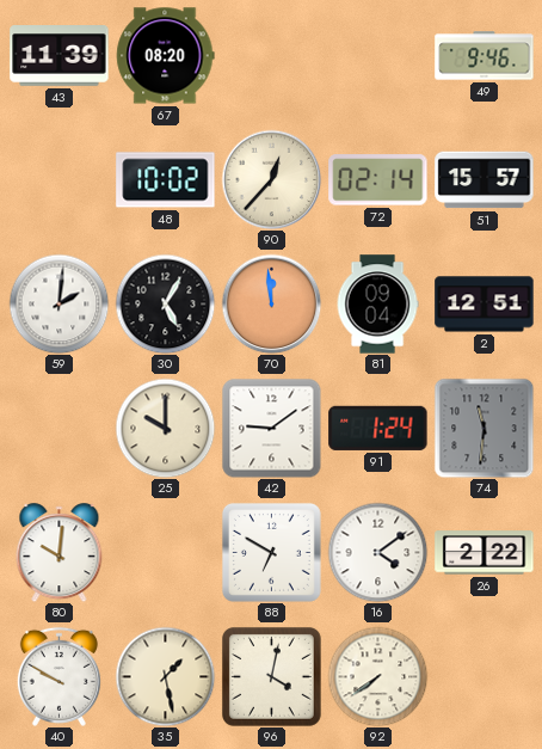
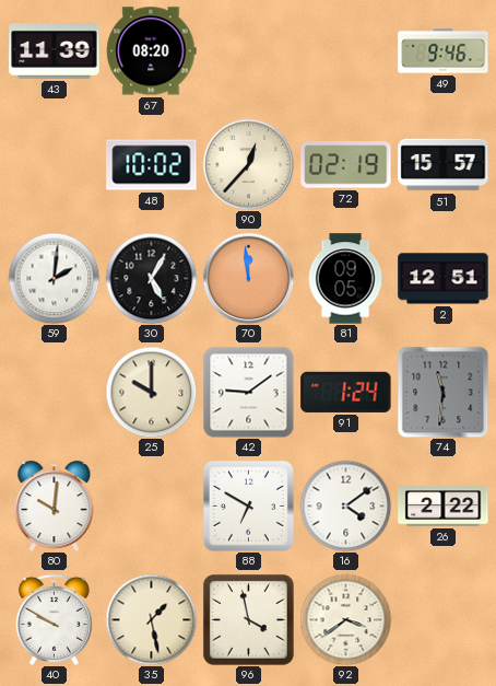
72: 02:14 -> 02:19
81: 09:04 -> 09:05
96: 4:02 -> 3:58
92: 7:39 -> 3:39
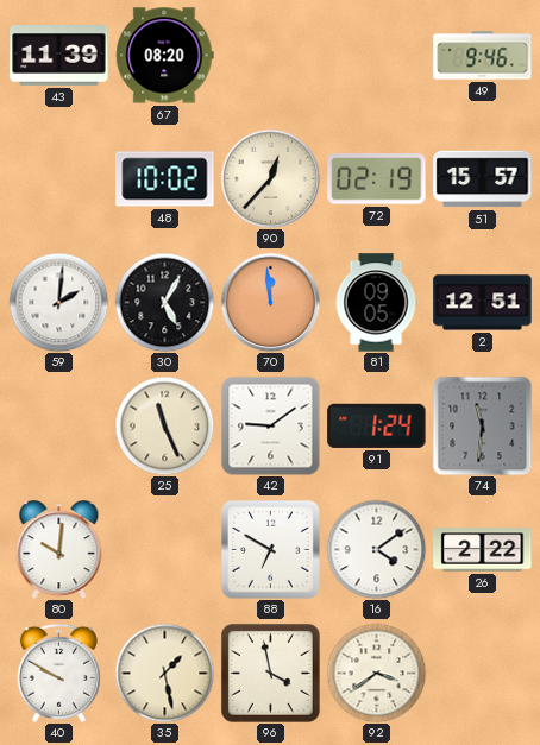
25: 10:00 -> 11:26
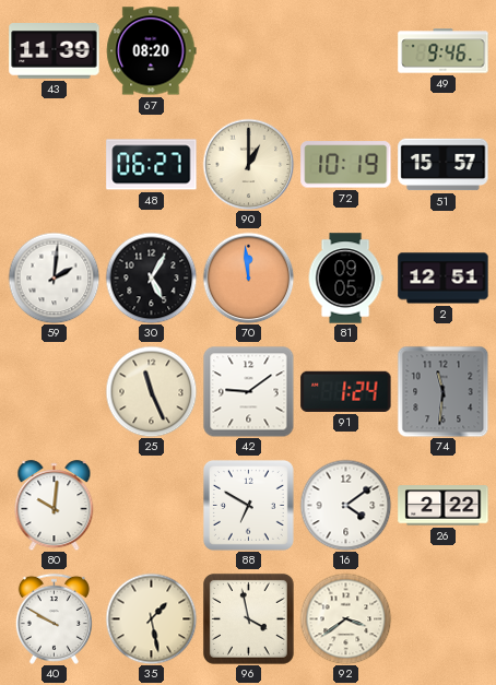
48: 10:02 -> 06:27
90: 12:37 -> 1:00
72: 02:19 -> 10:19
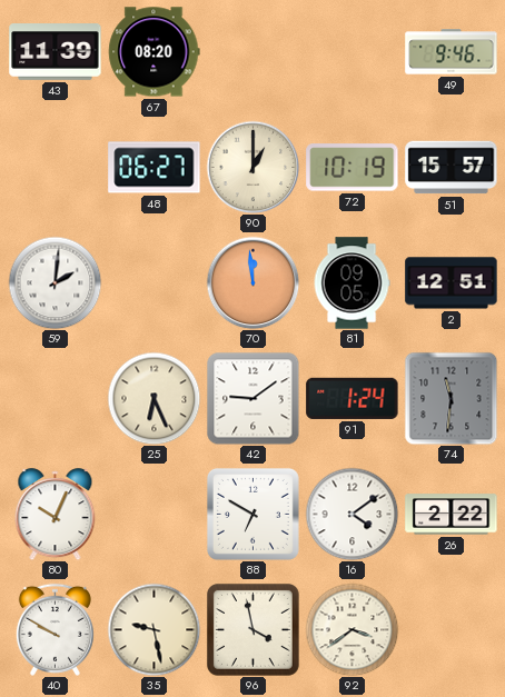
30: 5:05 -> none
25: 11:26 -> 6:26
80: 10:01 -> 10:04
35: 1:28 -> 9:28
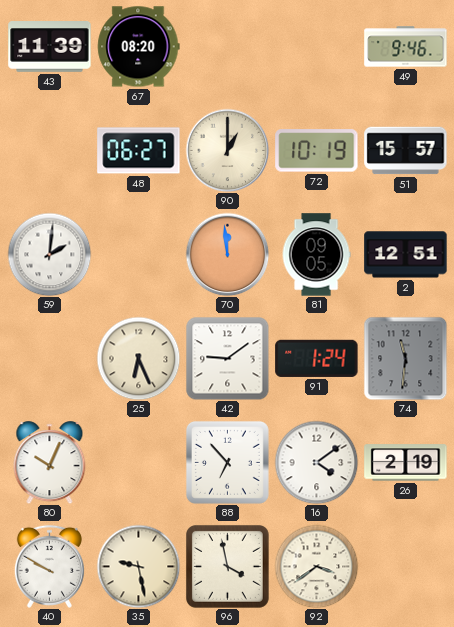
88: 6:50 -> 6:53
26: 2:22 -> 2:19
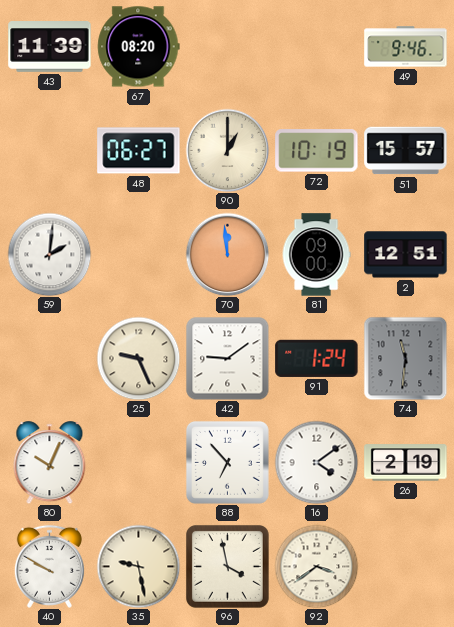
81: 09:05 -> 09:00
25: 6:26 -> 9:26
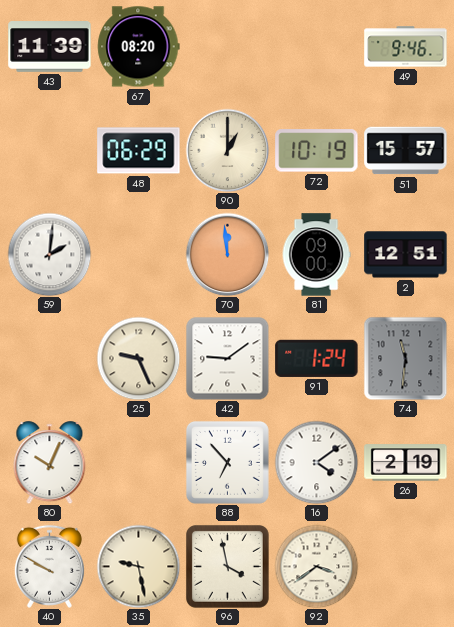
48: 06:27 -> 06:29
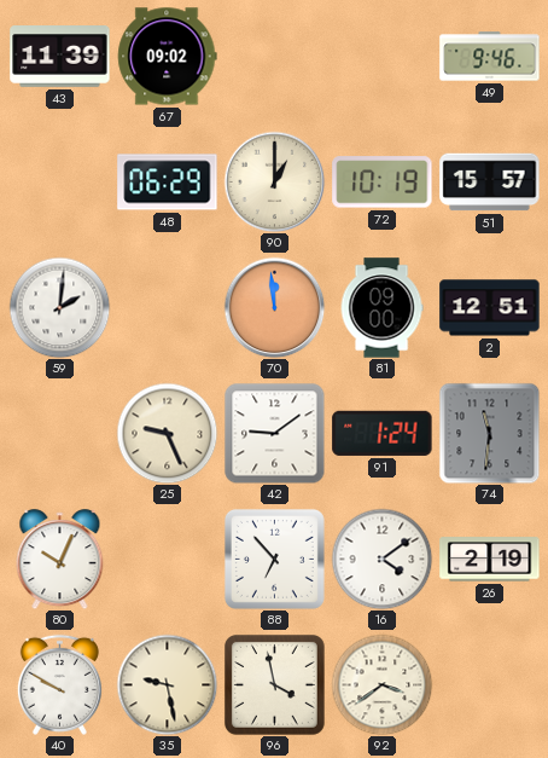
67: 08:20 -> 09:02
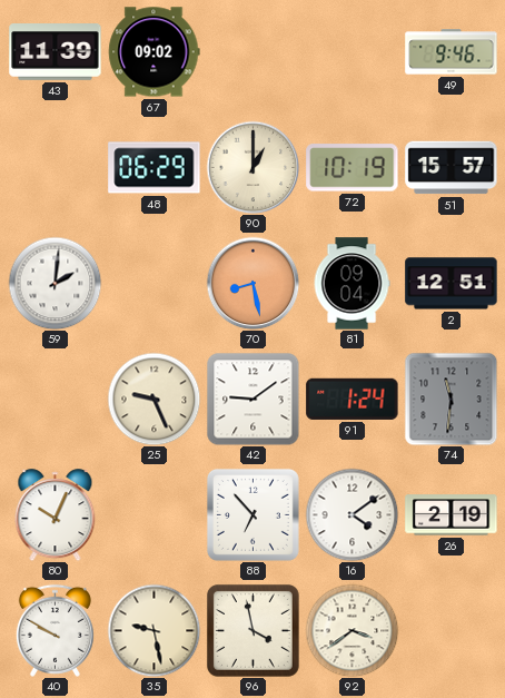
70: 11:59 -> 8:28
81: 09:00 -> 09:04
